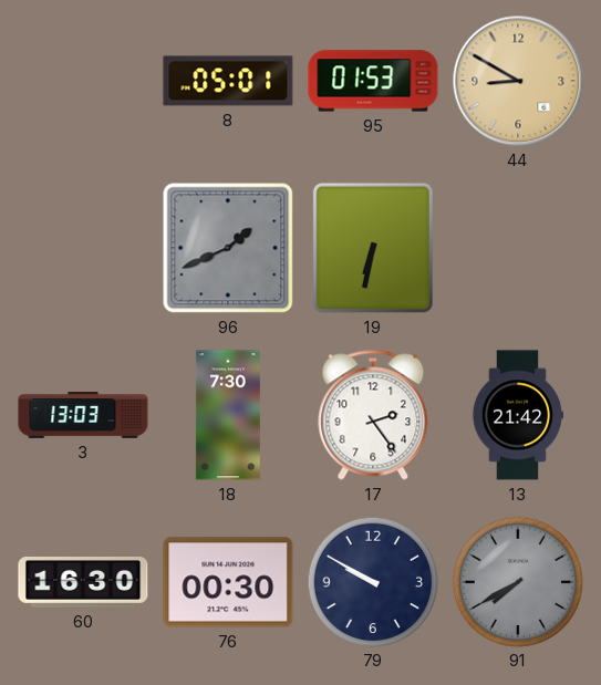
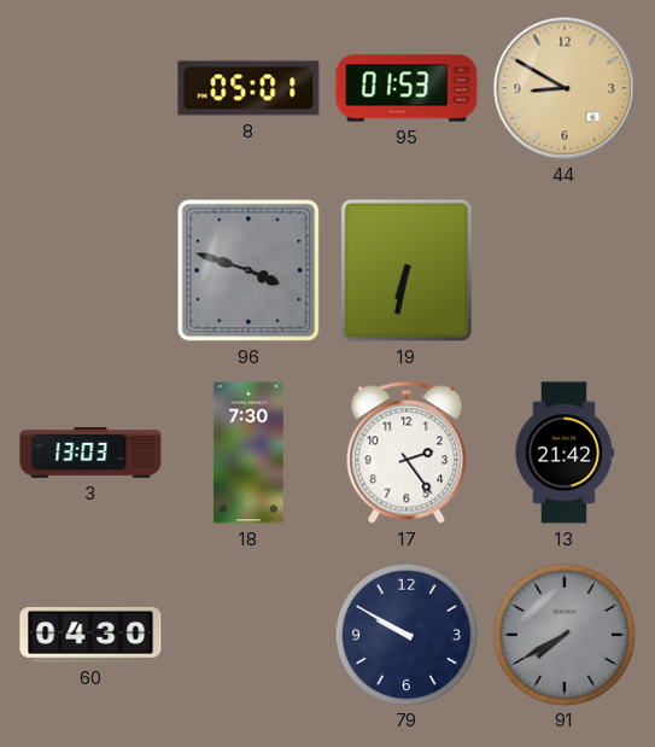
96: 1:41 -> 3:48
60: 16:30 -> 04:30
76: 00:30 -> none
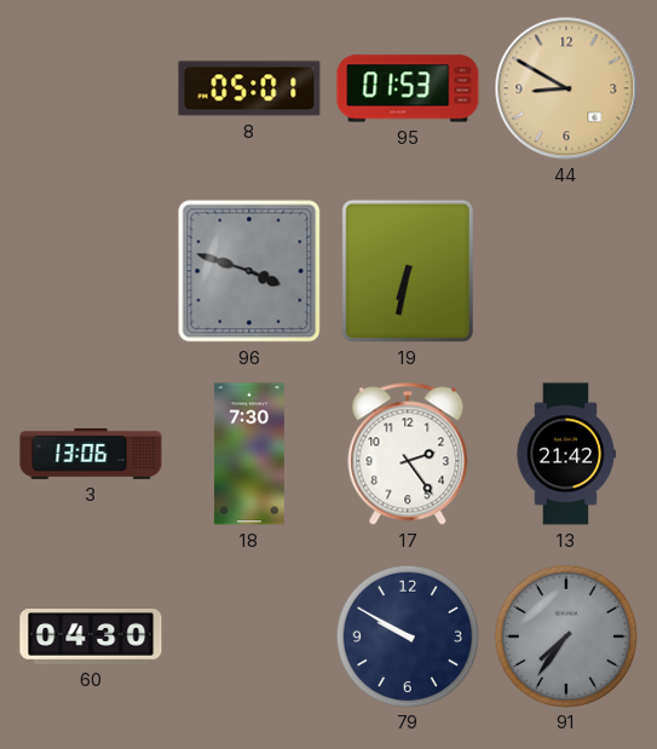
3: 13:03 -> 13:06
91: 7:40 -> 7:36
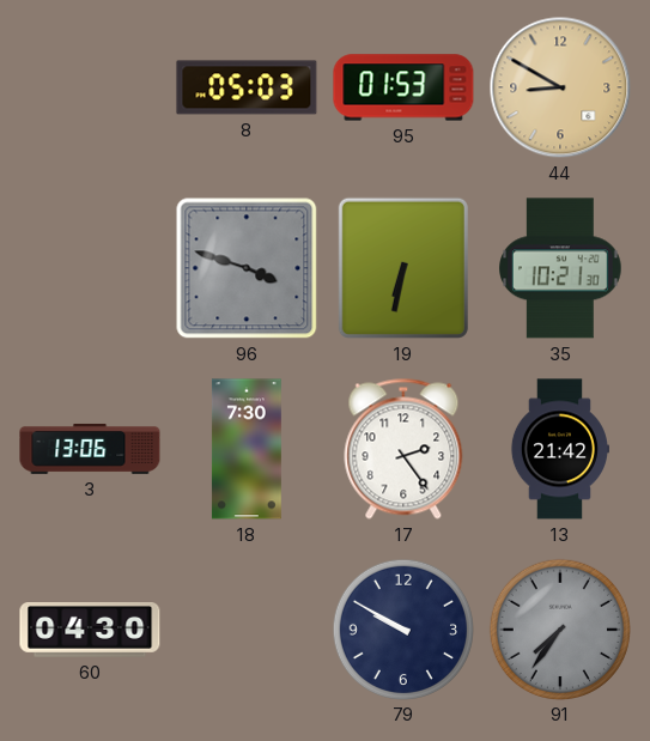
8: 05:01 -> 05:03
35: none -> 10:21
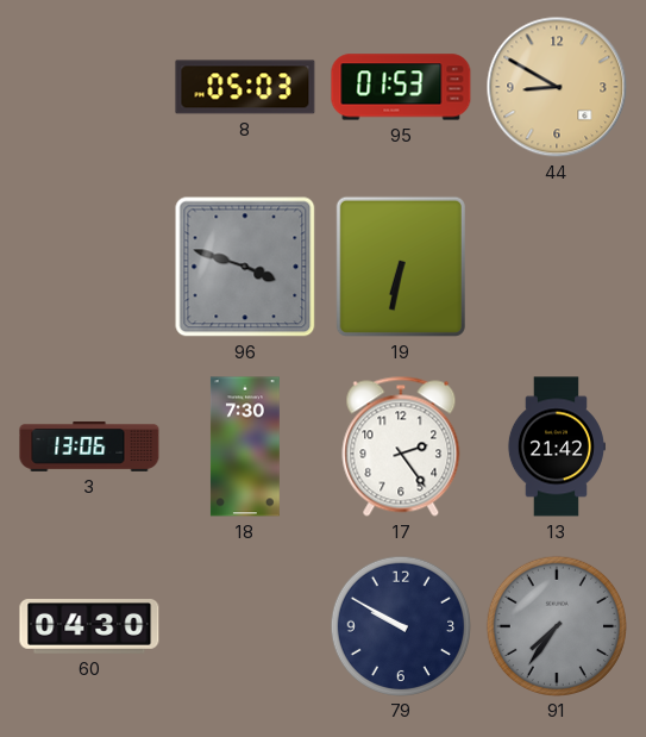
35: 10:21 -> none
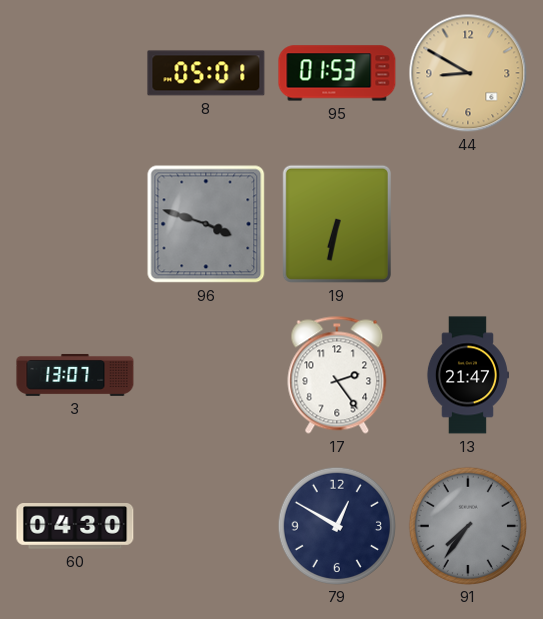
8: 05:03 -> 05:01
3: 13:06 -> 13:07
18: 7:30 -> none
13: 21:42 -> 21:47
79: 9:50 -> 12:50
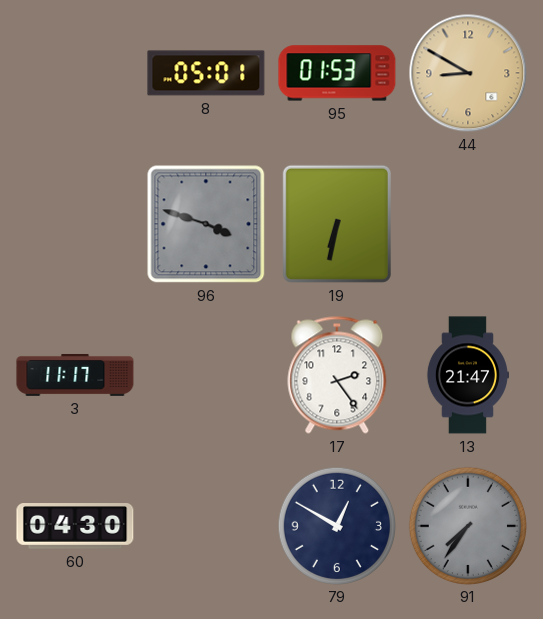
3: 13:07 -> 11:17
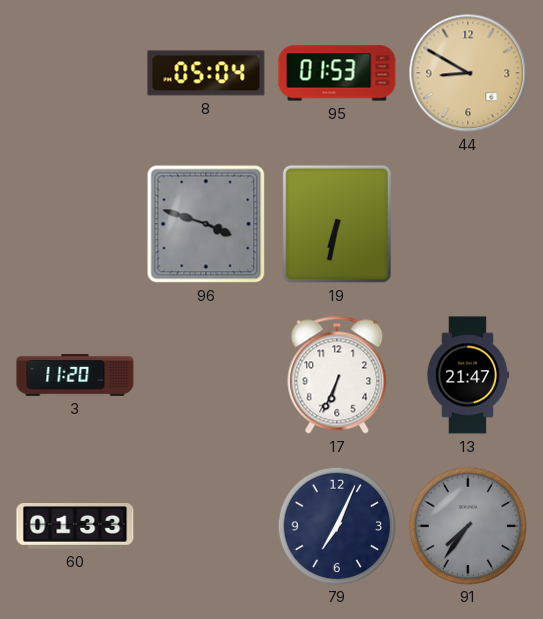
8: 05:01 -> 05:04
3: 11:17 -> 11:20
17: 2:24 -> 6:34
60: 04:30 -> 01:33
79: 12:50 -> 7:04
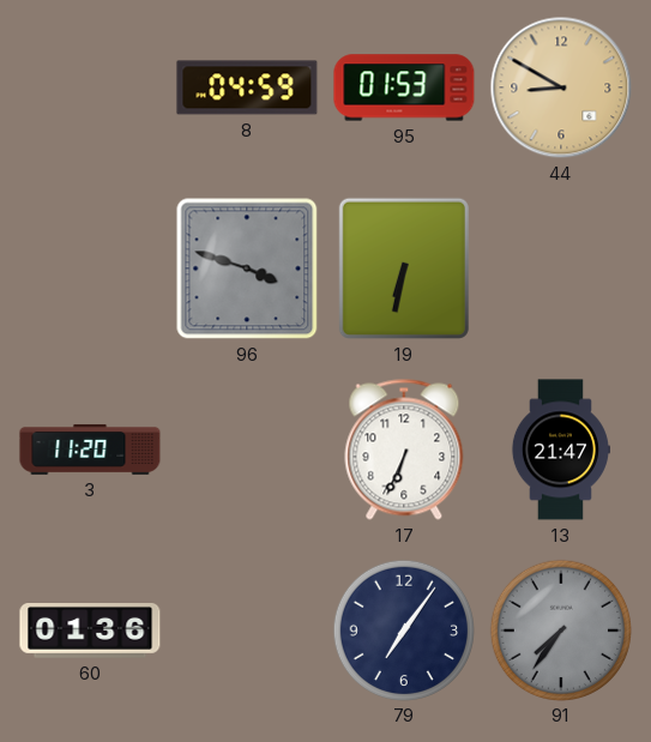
8: 05:04 -> 04:59
60: 01:33 -> 01:36
79: 7:04 -> 7:06
